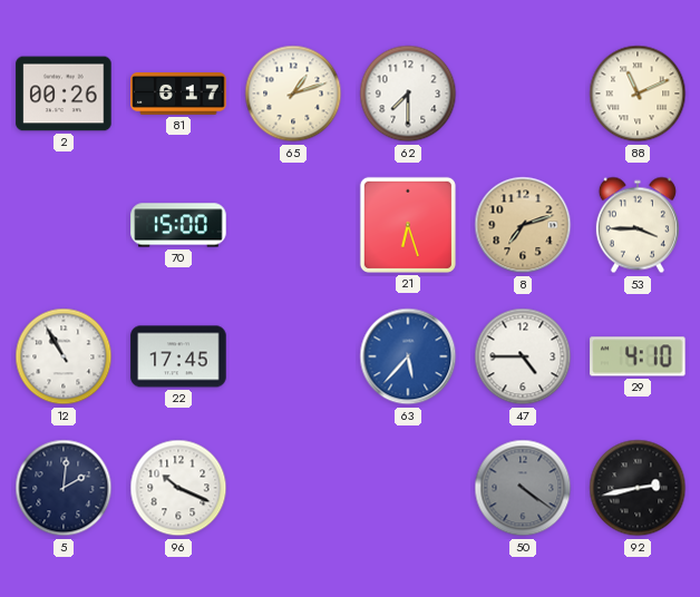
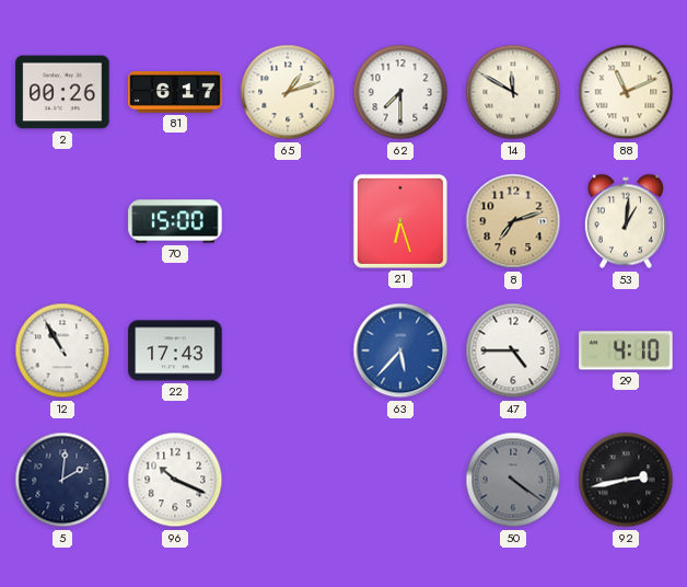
14: none -> 11:50
53: 3:45 -> 1:01
22: 17:45 -> 17:43
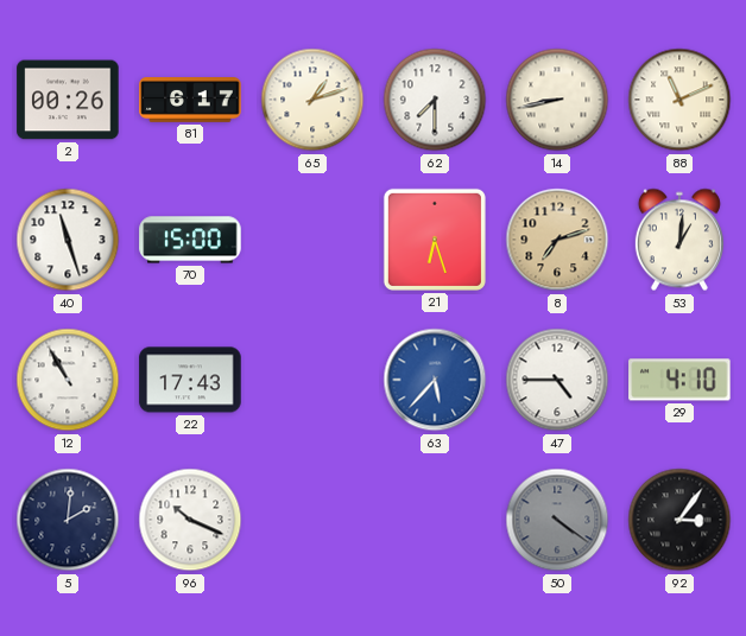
14: 11:50 -> 8:43
40: none -> 11:27
92: 2:43 -> 3:06
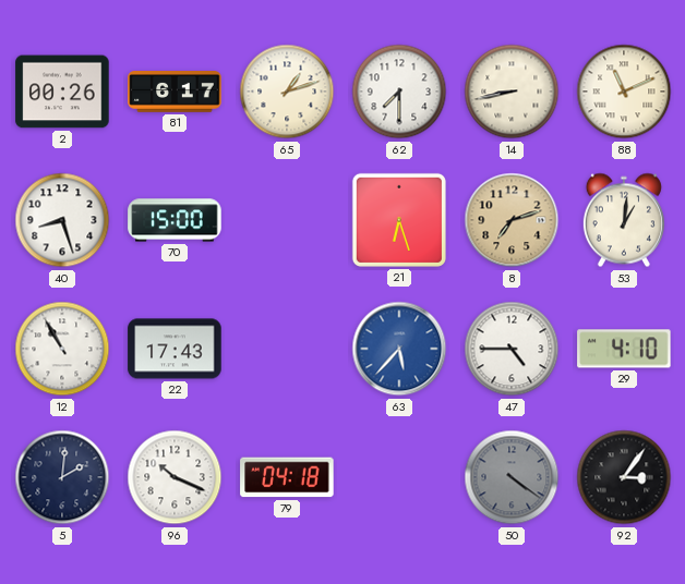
40: 11:27 -> 8:27
79: none -> 04:18
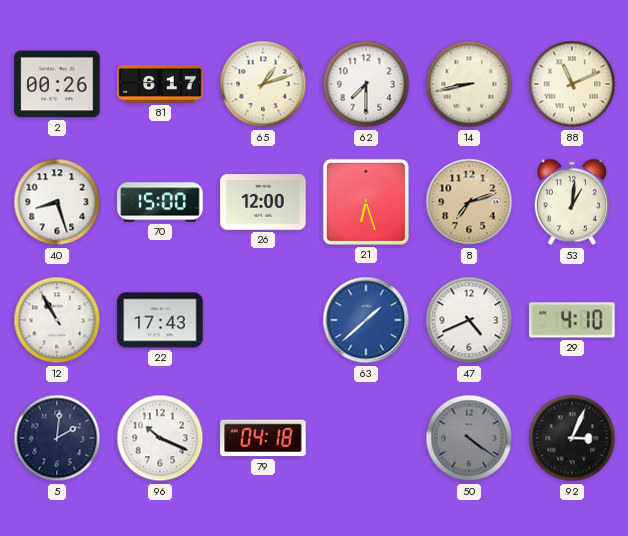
26: none -> 12:00
63: 5:37 -> 1:38
47: 4:45 -> 4:41
92: 3:06 -> 3:04
